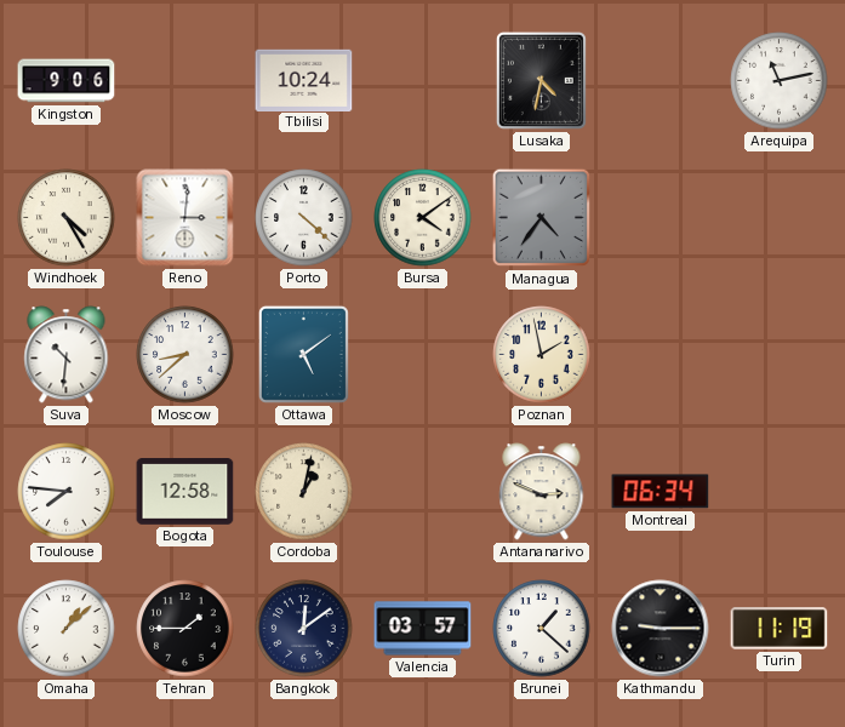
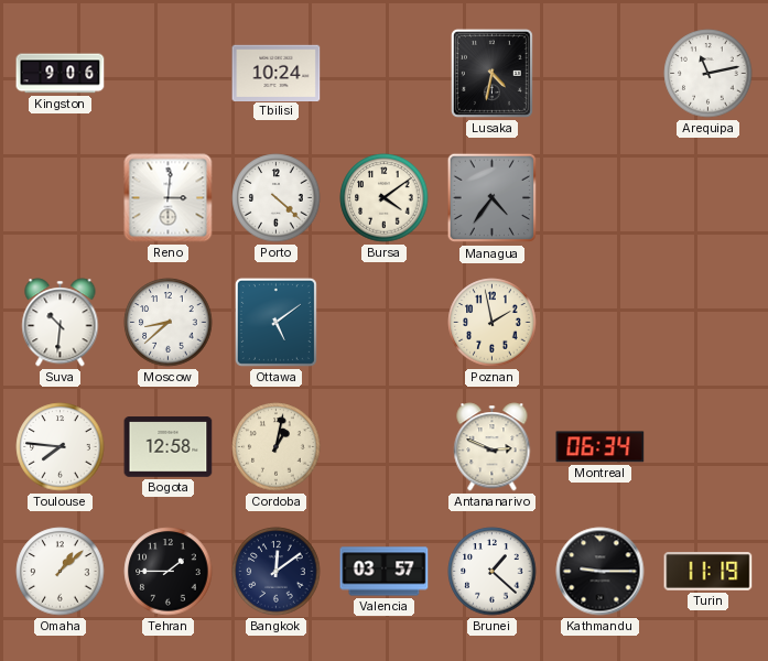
Windhoek: 4:25 -> none
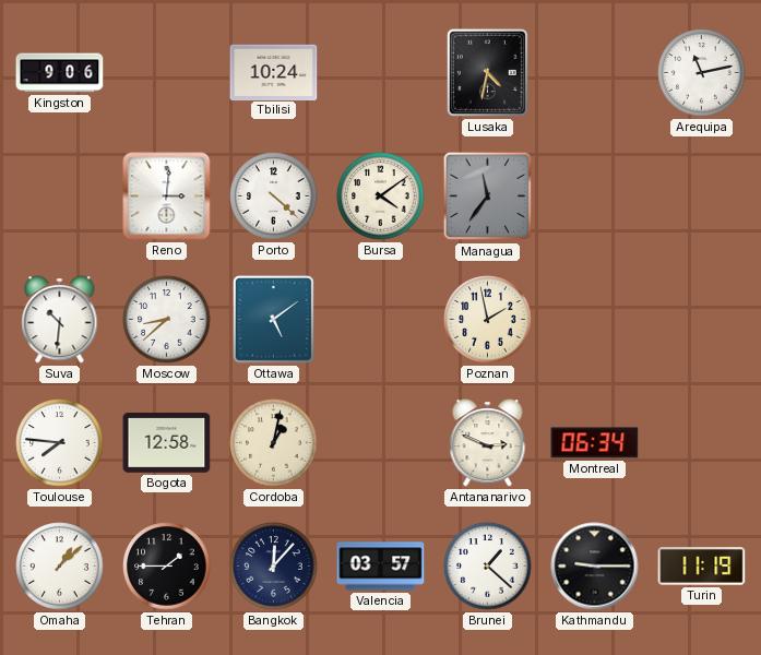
Managua: 4:36 -> 11:36
Bangkok: 12:09 -> 12:07
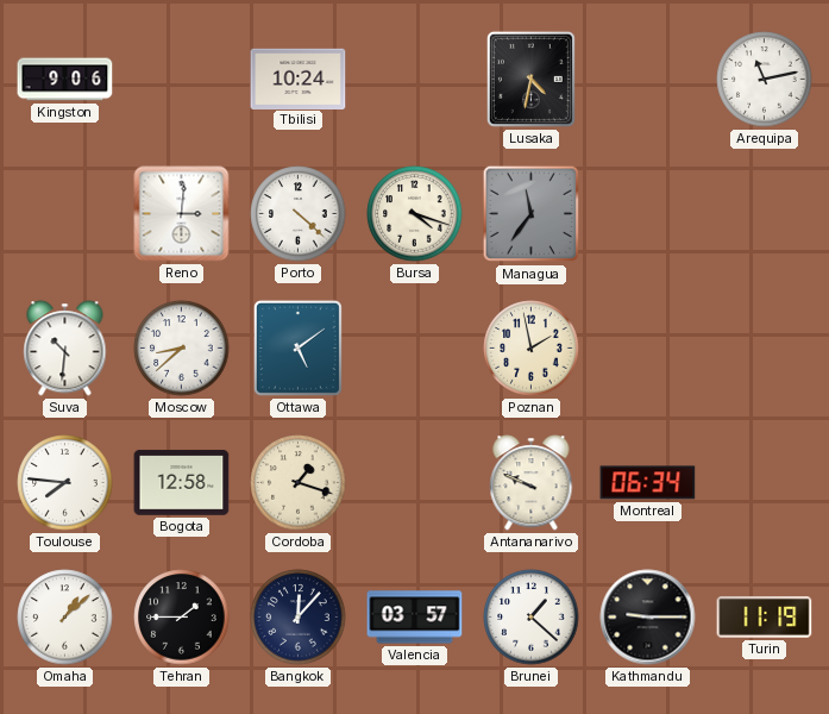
Bursa: 4:09 -> 4:18
Cordoba: 1:02 -> 1:18
Antananarivo: 2:49 -> 9:49
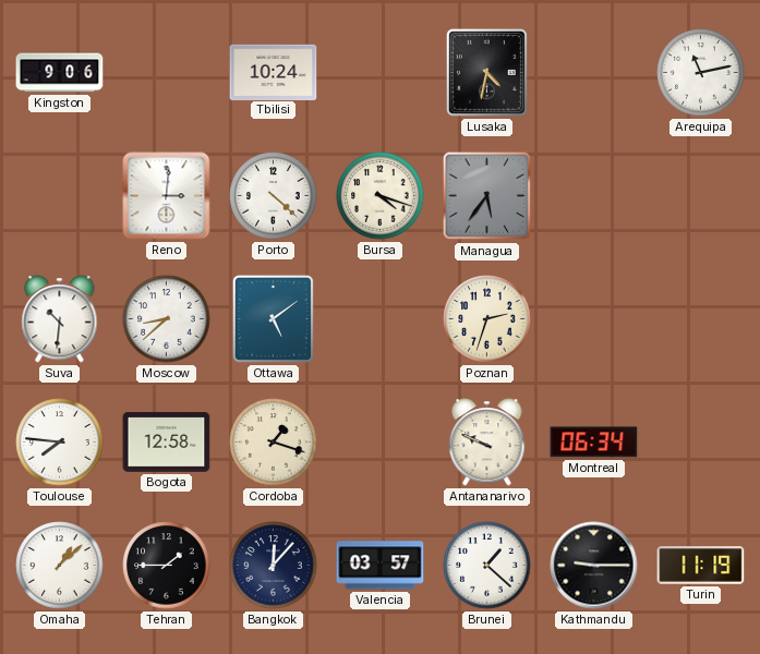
Managua: 11:36 -> 5:36
Poznan: 1:58 -> 2:33
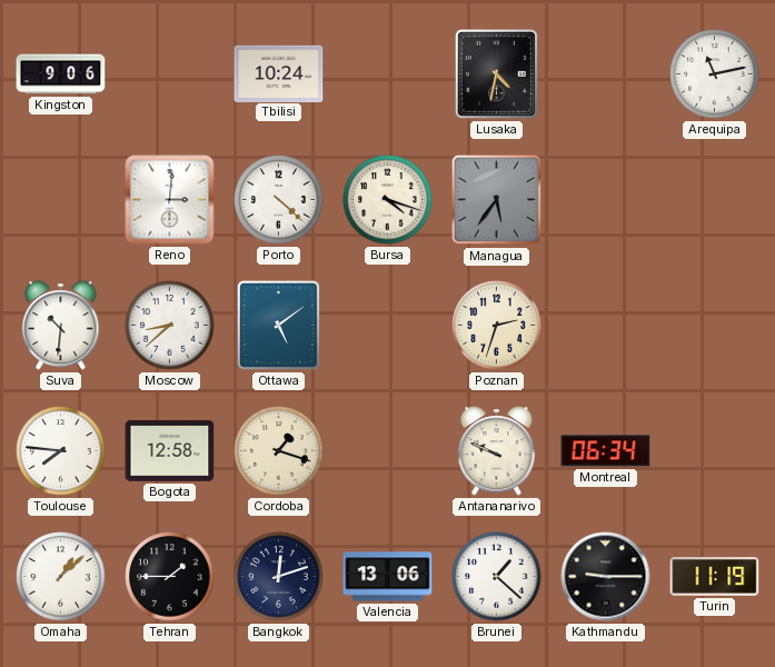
Bangkok: 12:07 -> 12:12
Valencia: 03:57 -> 13:06
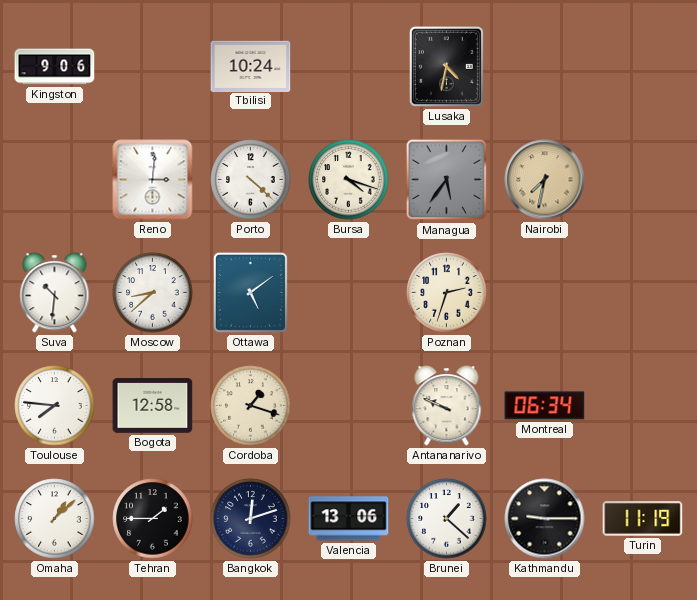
Arequipa: 11:13 -> none
Nairobi: none -> 7:32
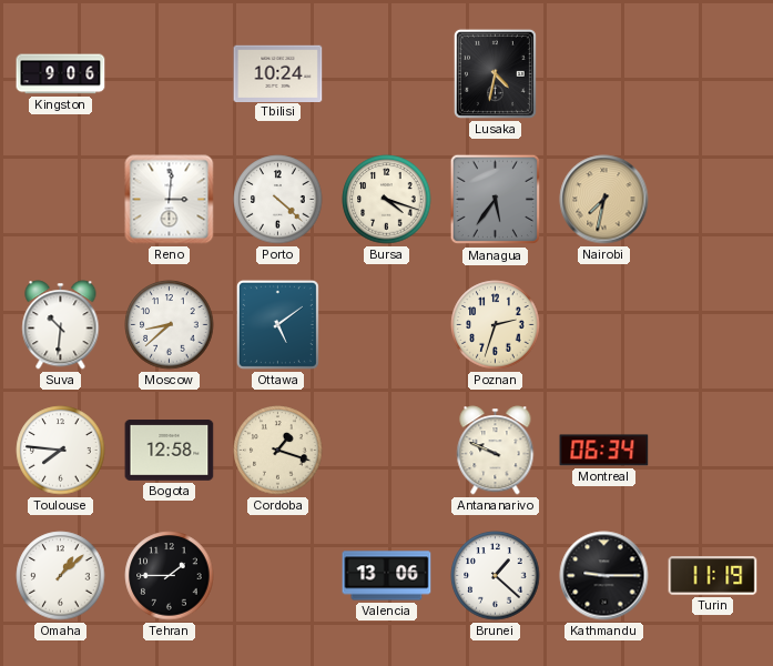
Bangkok: 12:12 -> none
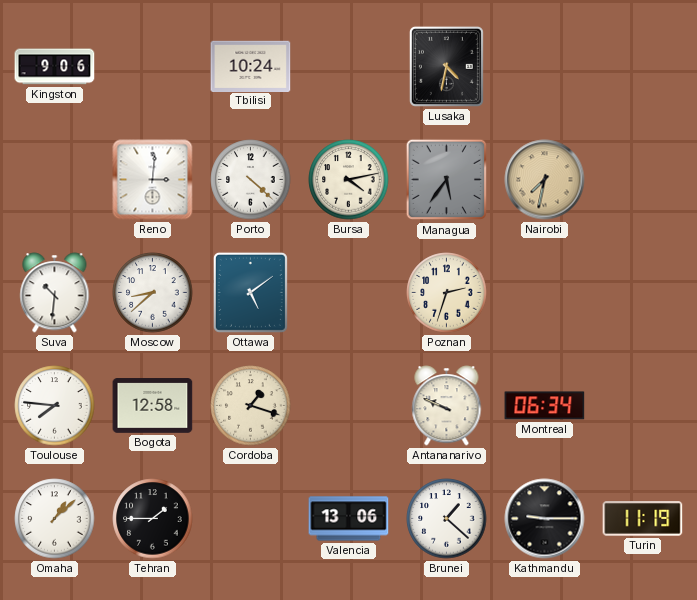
Bursa: 4:18 -> 4:13
